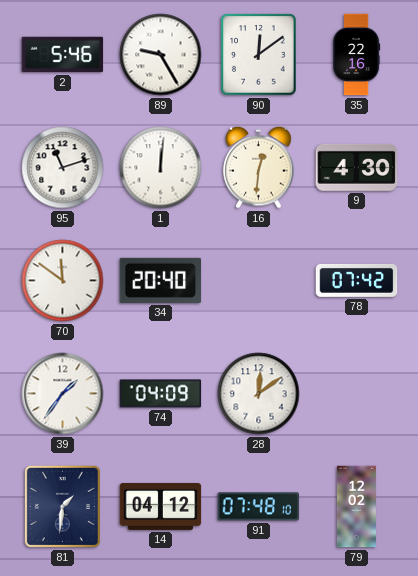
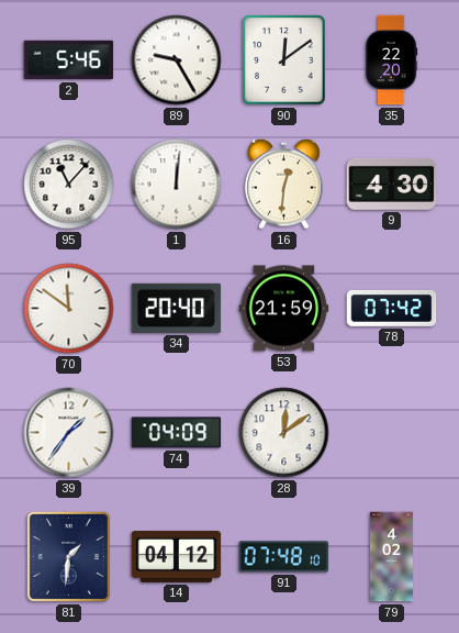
35: 22:16 -> 22:20
95: 11:12 -> 11:07
53: none -> 21:59
79: 12:02 -> 4:02
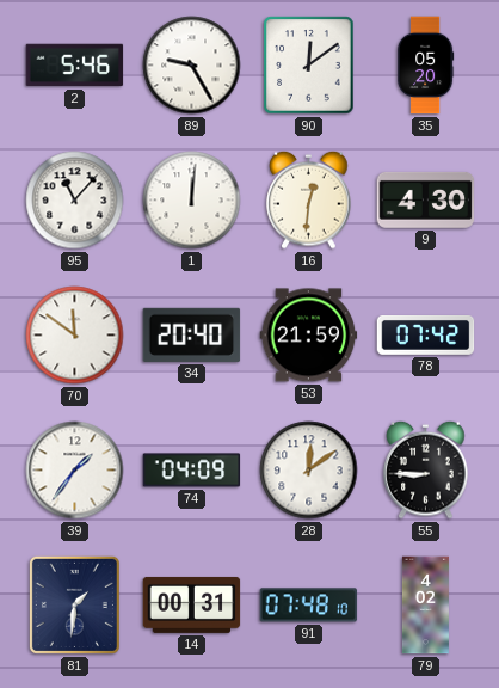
35: 22:20 -> 05:20
55: none -> 8:45
14: 04:12 -> 00:31
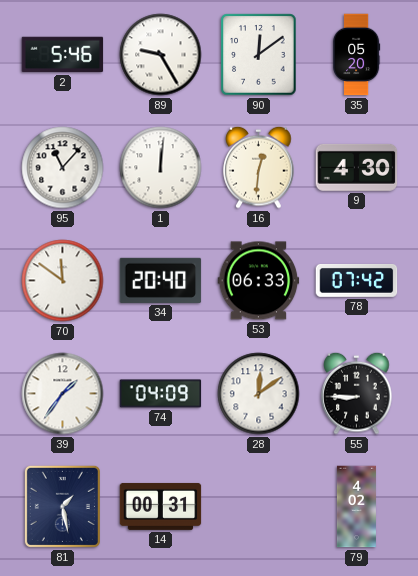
53: 21:59 -> 06:33
81: 1:31 -> 1:28
91: 07:48 -> none
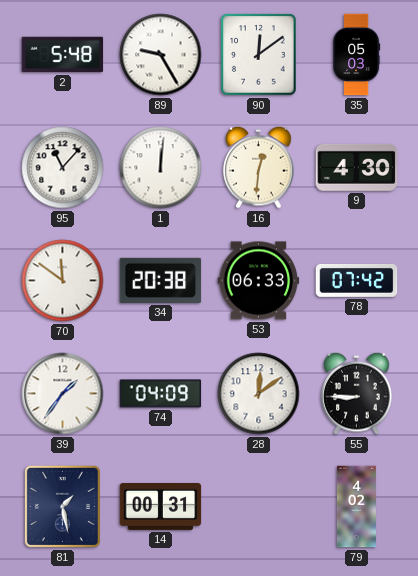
2: 5:46 -> 5:48
35: 05:20 -> 05:03
34: 20:40 -> 20:38
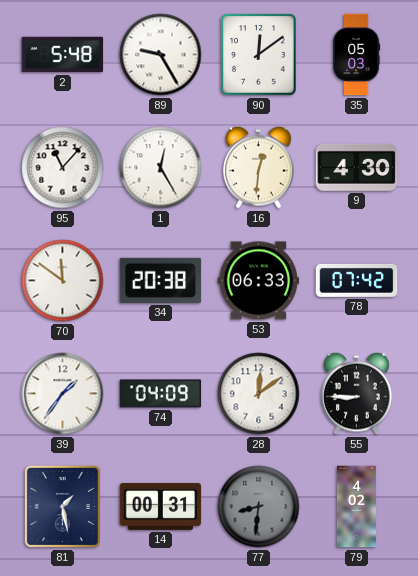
1: 12:01 -> 12:25
77: none -> 8:31
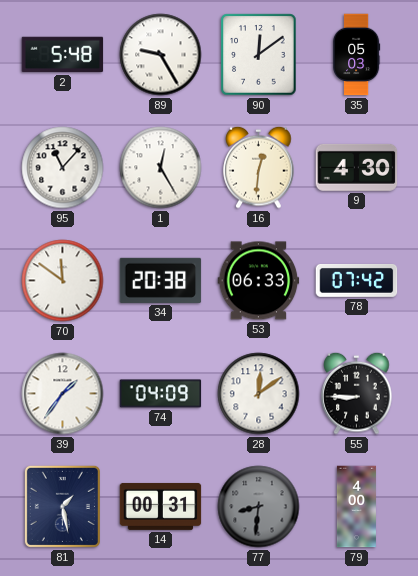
79: 4:02 -> 4:00
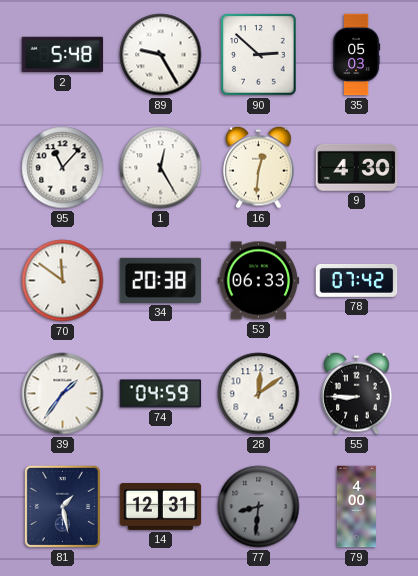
90: 12:09 -> 2:52
74: 04:09 -> 04:59
14: 00:31 -> 12:31
